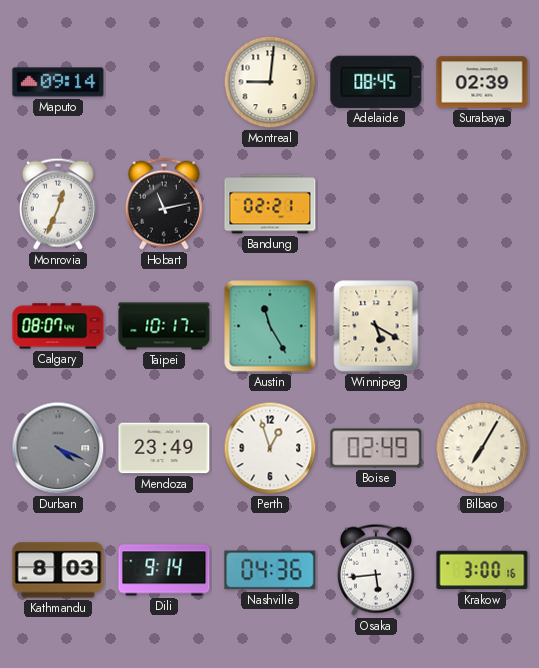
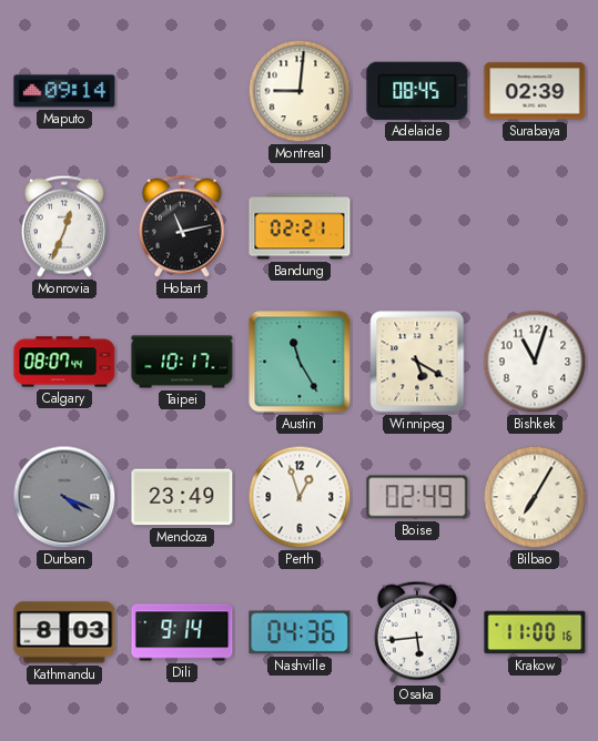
Bishkek: none -> 11:03
Krakow: 3:00 -> 11:00
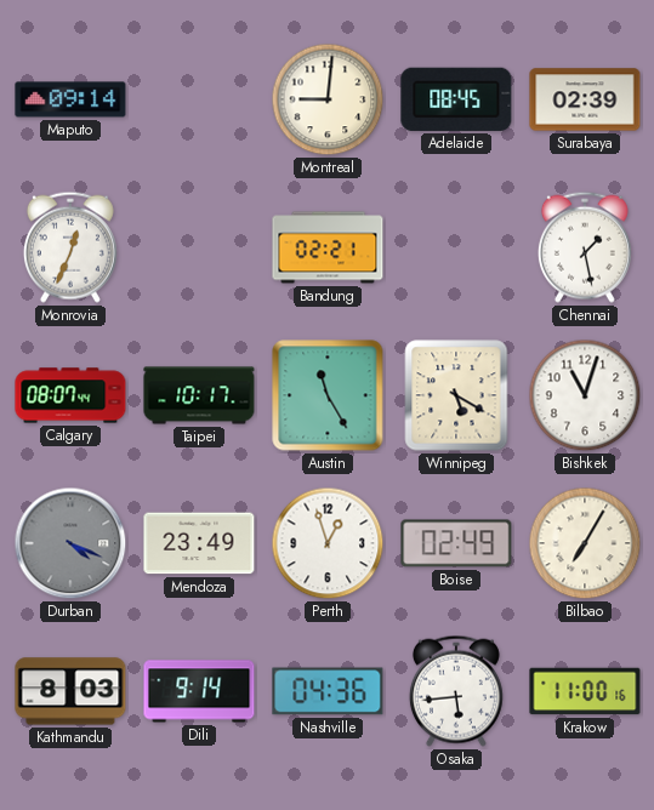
Hobart: 11:13 -> none
Chennai: none -> 1:28
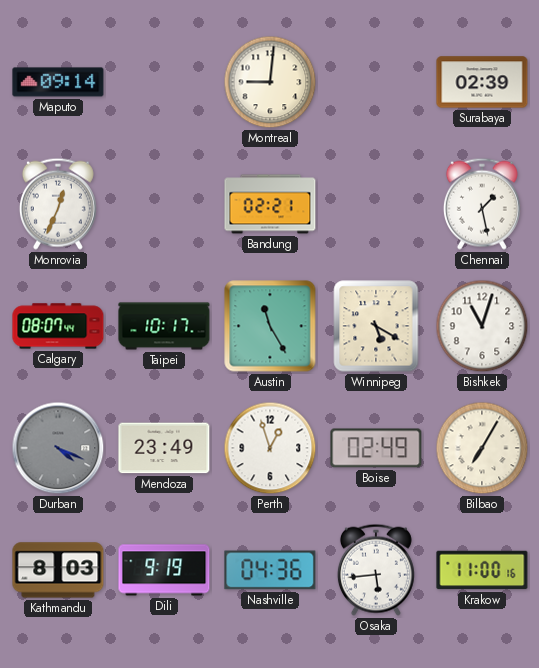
Adelaide: 08:45 -> none
Dili: 9:14 -> 9:19
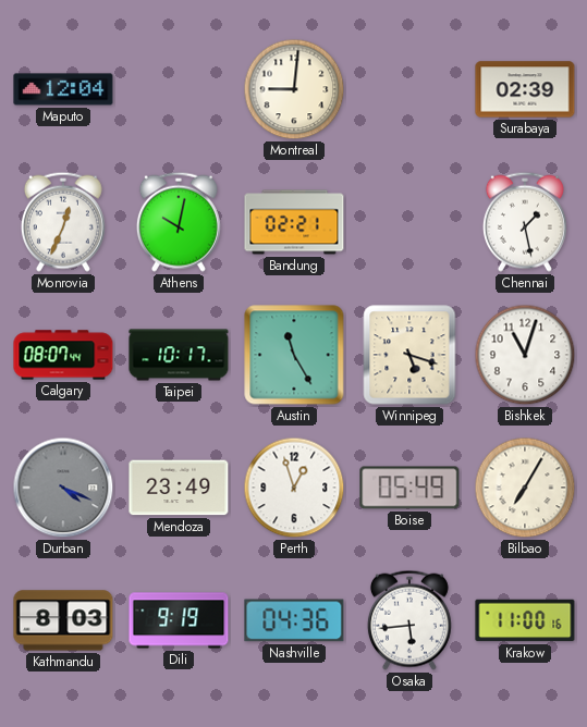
Maputo: 09:14 -> 12:04
Athens: none -> 10:02
Winnipeg: 5:20 -> 5:18
Boise: 02:49 -> 05:49
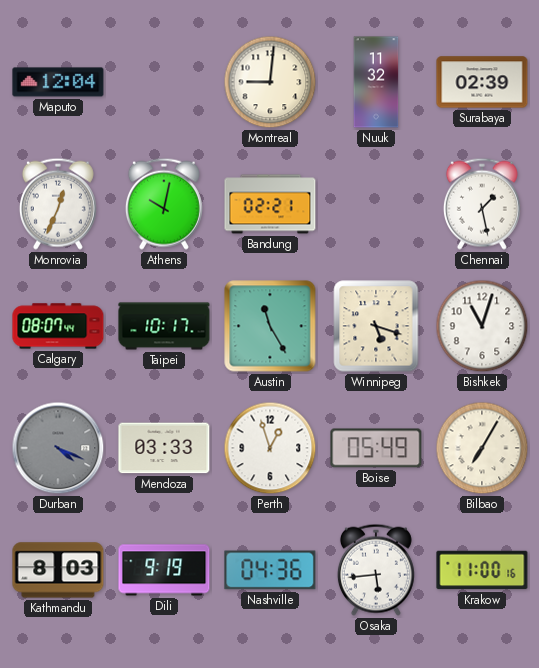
Nuuk: none -> 11:32
Mendoza: 23:49 -> 03:33
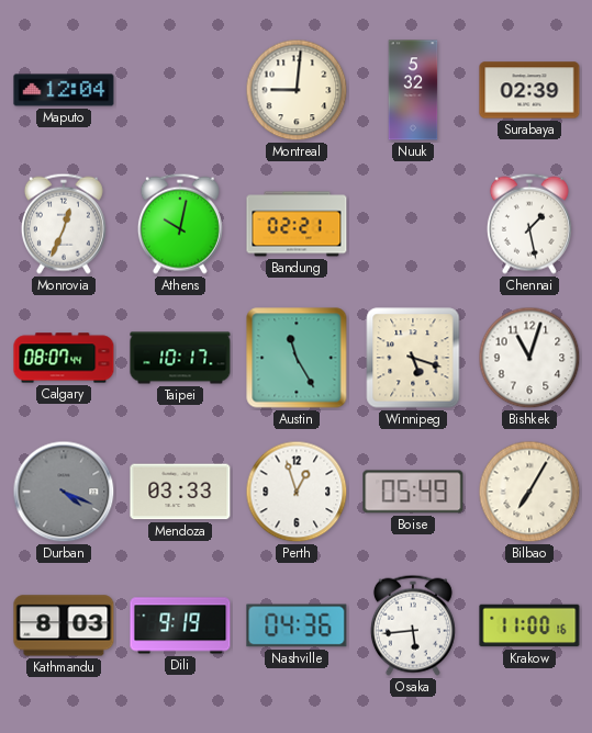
Nuuk: 11:32 -> 5:32
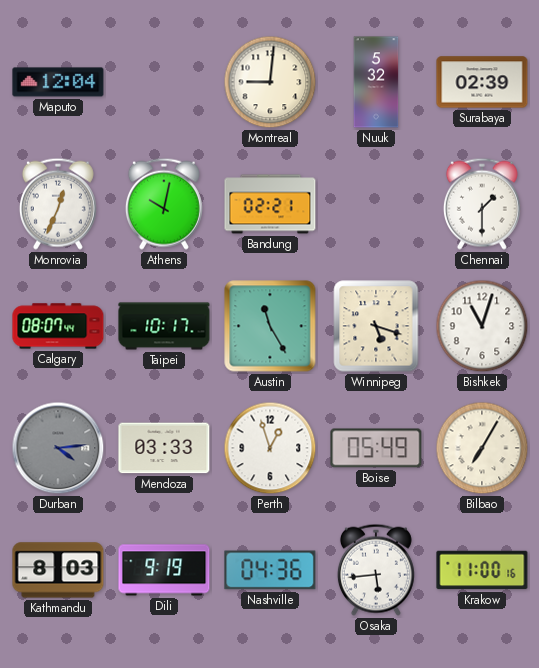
Chennai: 1:28 -> 1:30
Durban: 4:19 -> 4:14
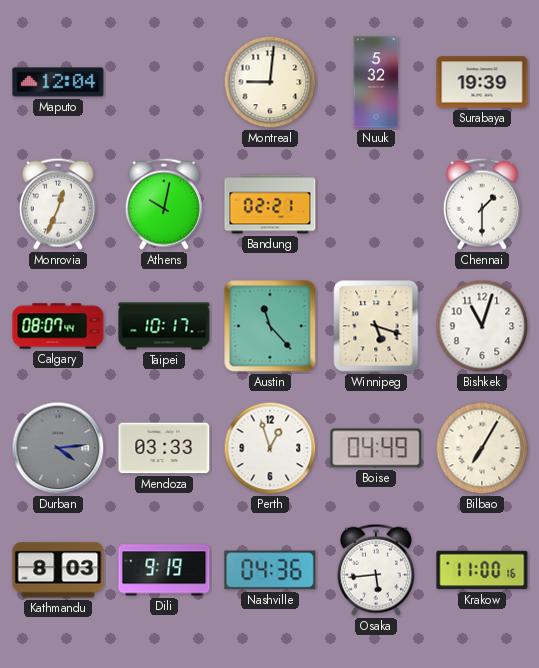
Surabaya: 02:39 -> 19:39
Austin: 11:25 -> 11:23
Boise: 05:49 -> 04:49
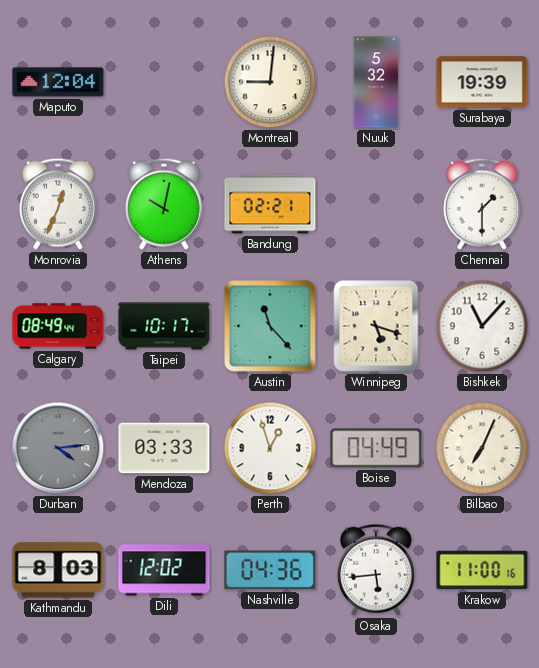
Calgary: 08:07 -> 08:49
Bishkek: 11:03 -> 11:07
Bilbao: 7:05 -> 7:04
Dili: 9:19 -> 12:02
